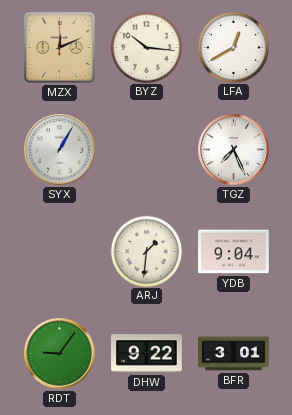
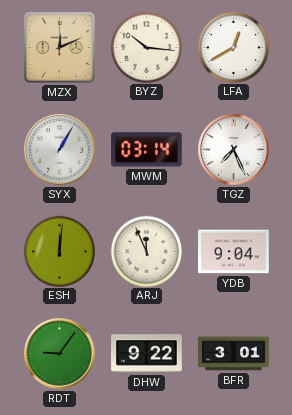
MWM: none -> 03:14
ESH: none -> 12:01
ARJ: 1:31 -> 11:56
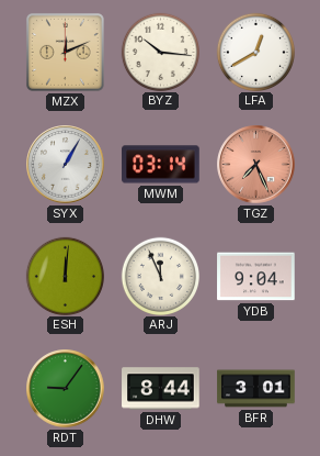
TGZ dial: white -> salmon
DHW: 9:22 -> 8:44
